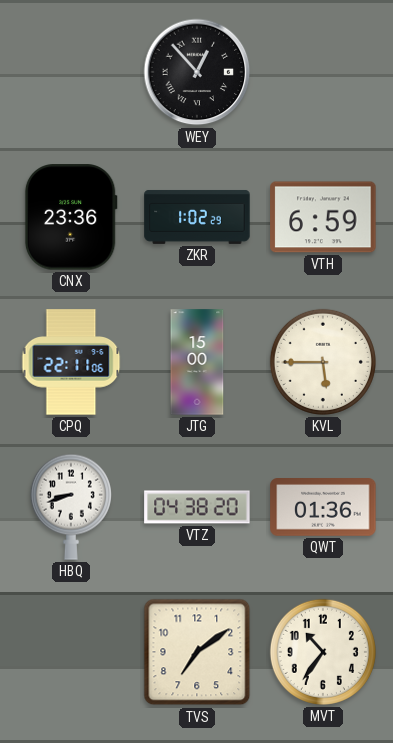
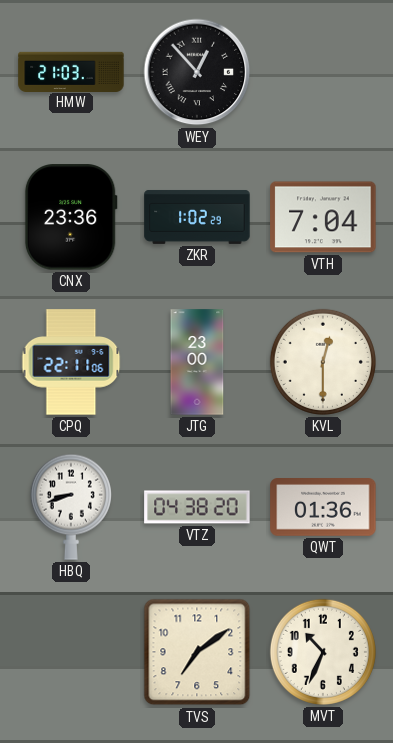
HMW: none -> 21:03
VTH: 6:59 -> 7:04
JTG: 15:00 -> 23:00
KVL: 5:45 -> 12:30
MVT: 10:36 -> 10:34
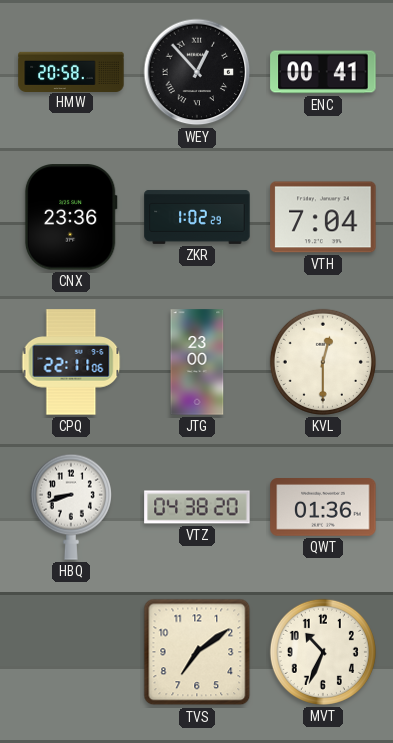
HMW: 21:03 -> 20:58
ENC: none -> 00:41
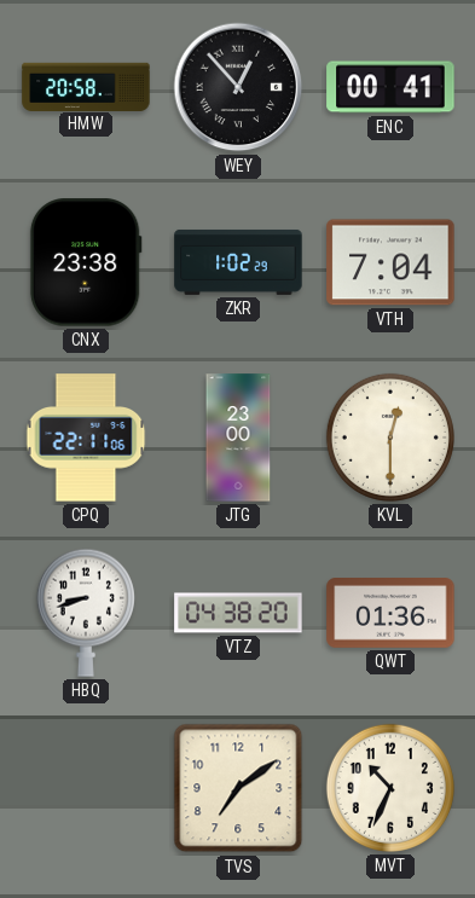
CNX: 23:36 -> 23:38
